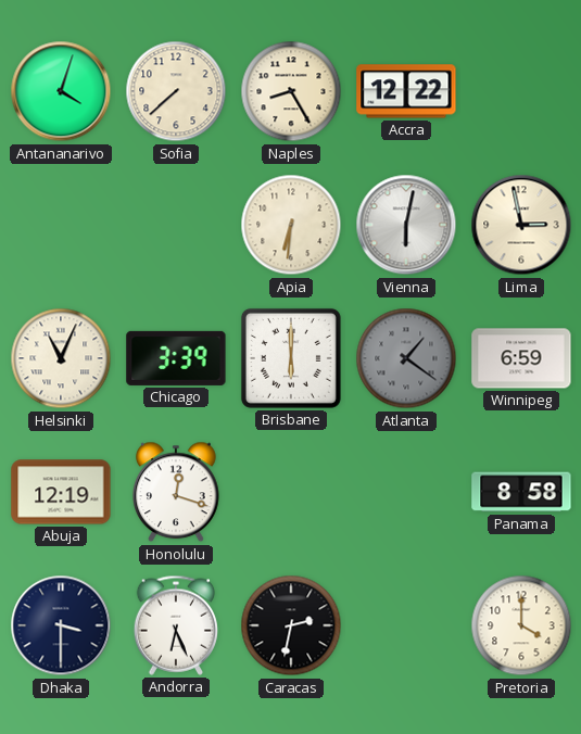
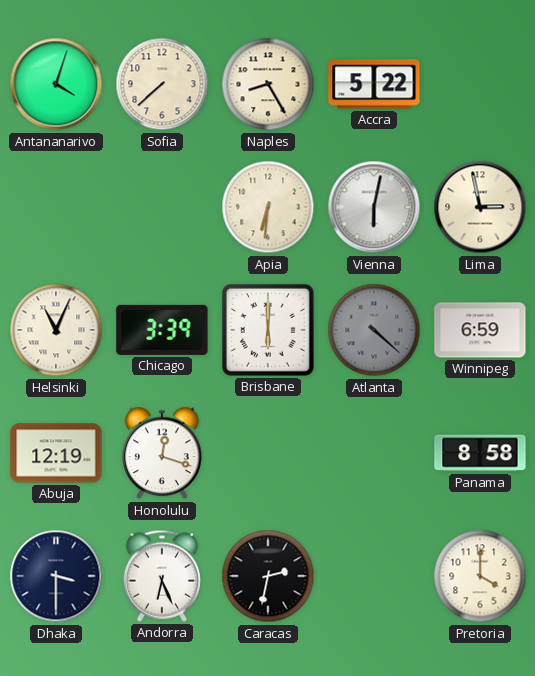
Accra: 12:22 -> 5:22
Atlanta: 1:21 -> 4:22
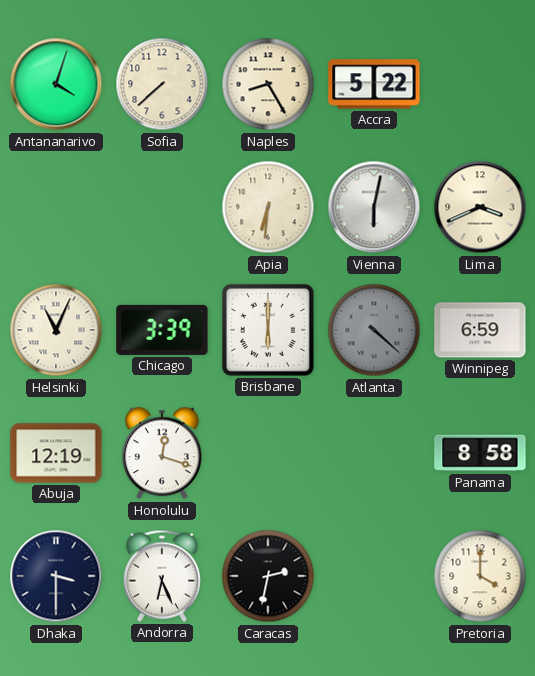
Lima: 2:58 -> 3:41
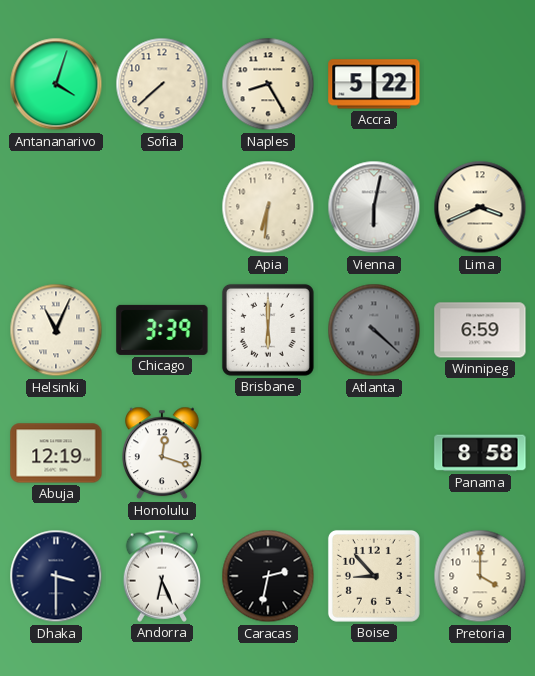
Boise: none -> 8:53
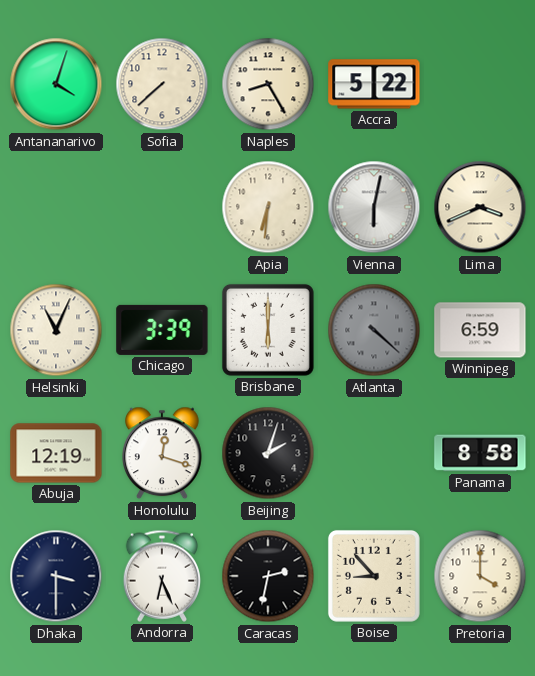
Beijing: none -> 2:03
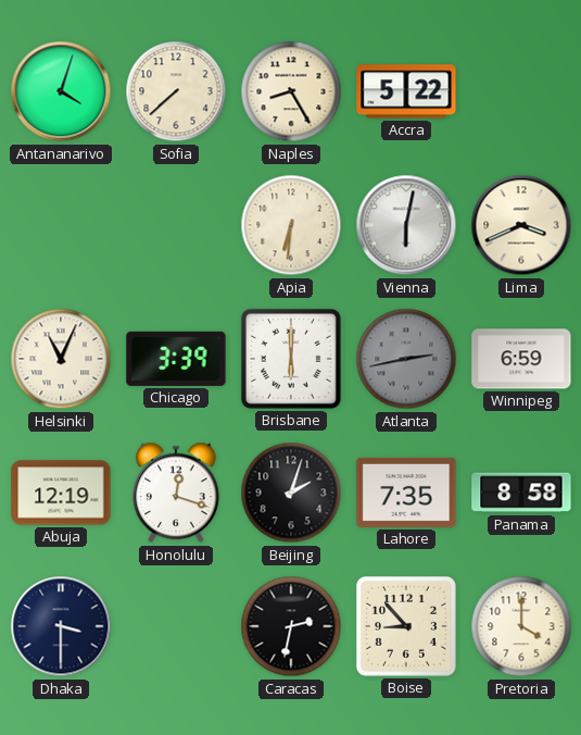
Atlanta: 4:22 -> 2:43
Lahore: none -> 7:35
Andorra: 6:26 -> none
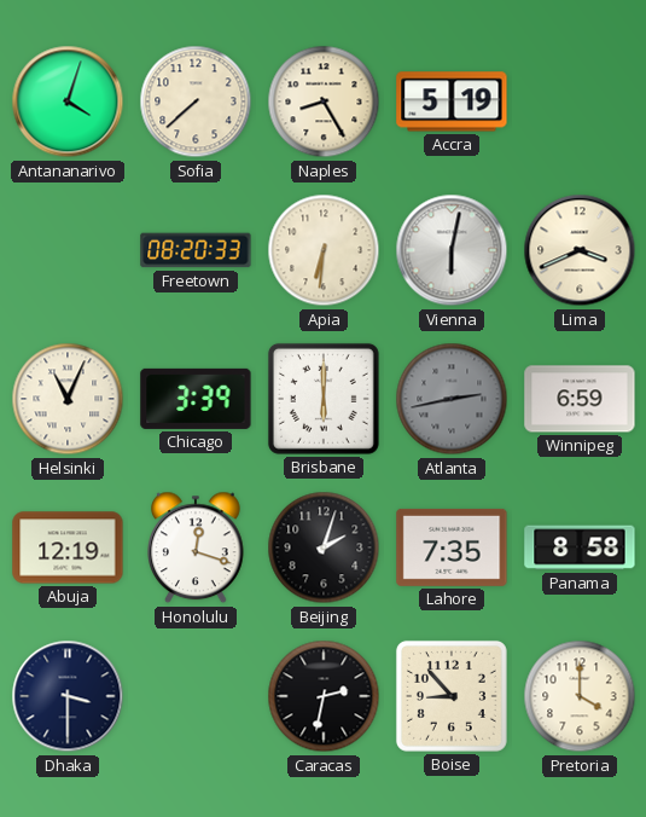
Accra: 5:22 -> 5:19
Freetown: none -> 08:20
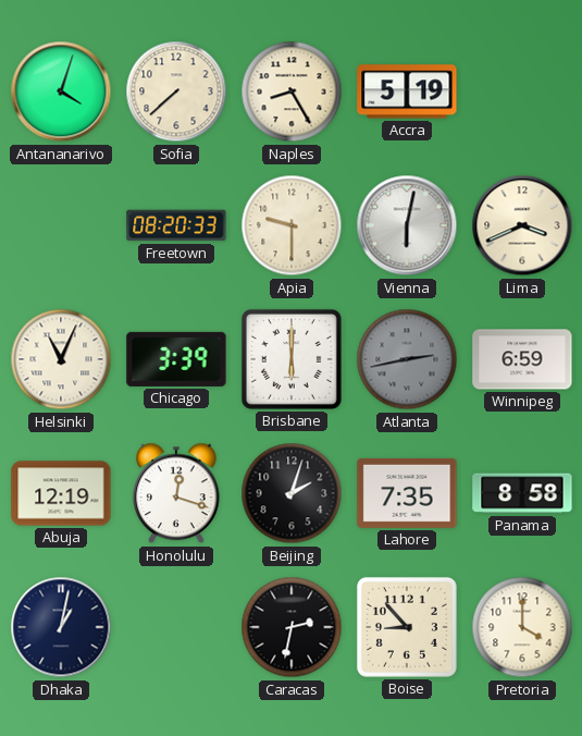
Apia: 6:31 -> 9:30
Dhaka: 3:30 -> 1:02
